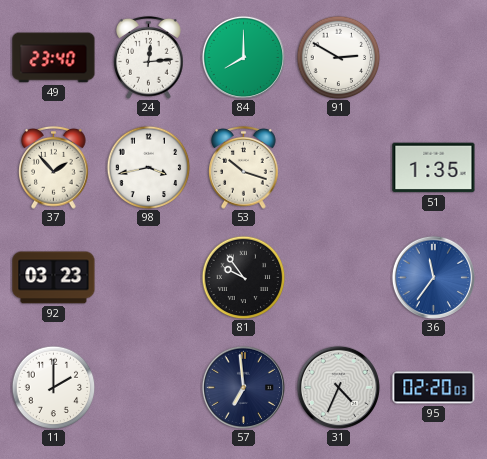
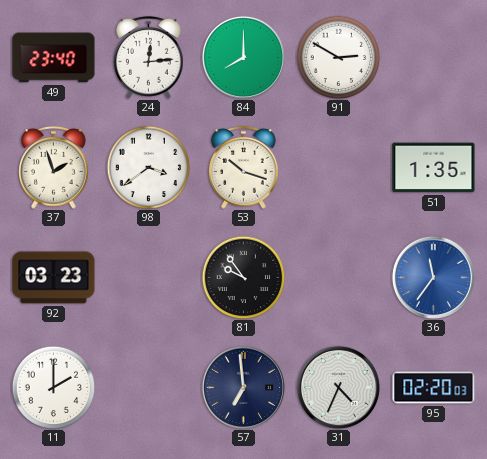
37: 1:53 -> 1:57
98: 3:43 -> 3:39
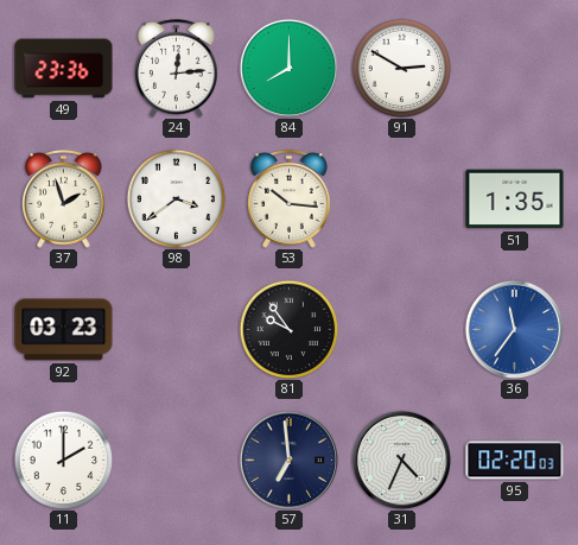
49: 23:40 -> 23:36
53: 10:18 -> 10:16
